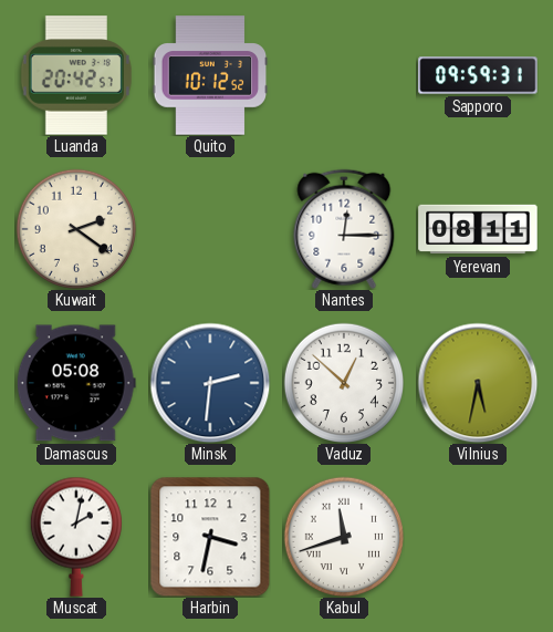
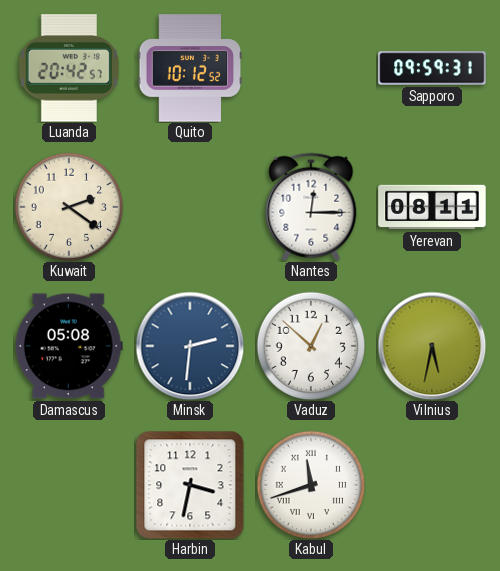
Muscat: 2:02 -> none
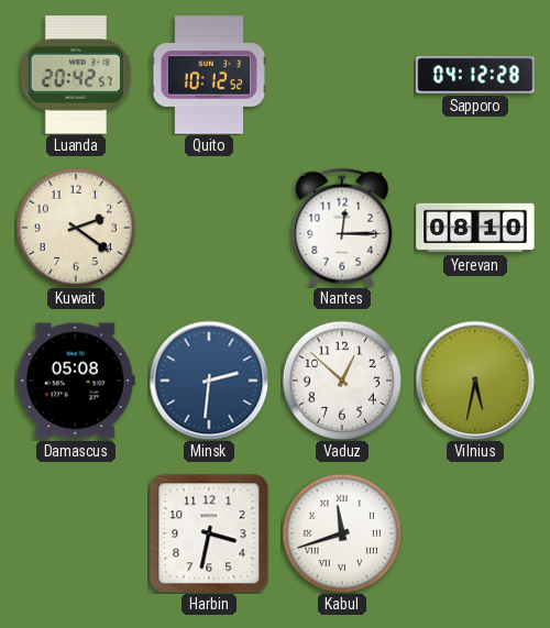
Sapporo: 09:59 -> 04:12
Yerevan: 08:11 -> 08:10
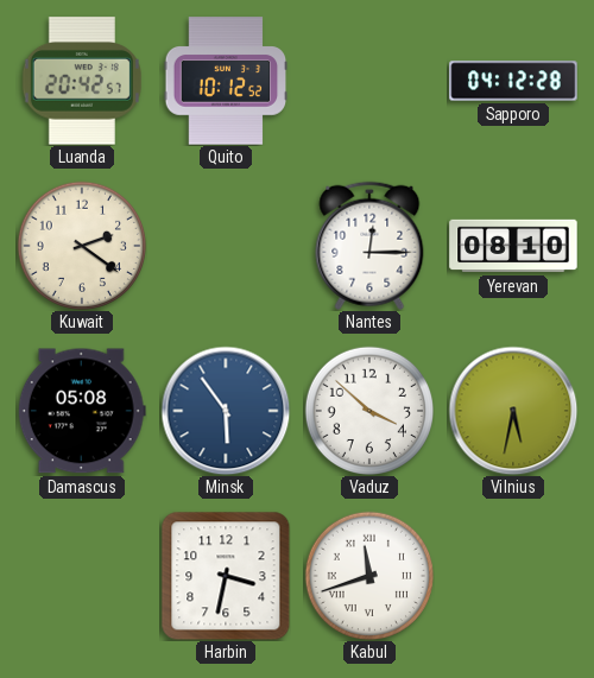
Minsk: 2:31 -> 5:54
Vaduz: 12:52 -> 3:52
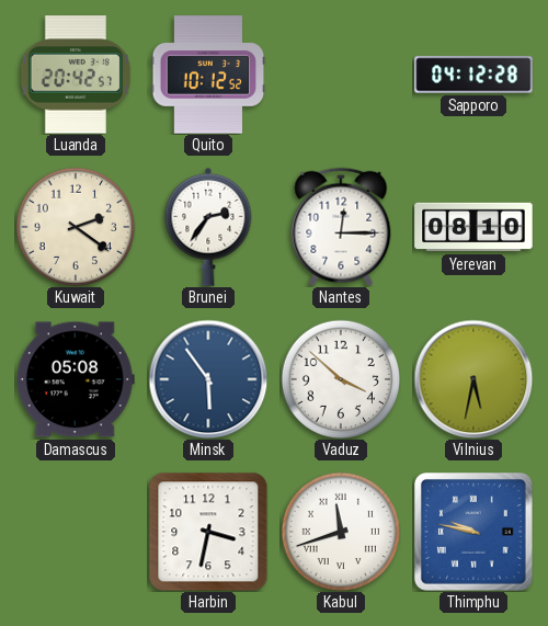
Brunei: none -> 2:36
Thimphu: none -> 9:47
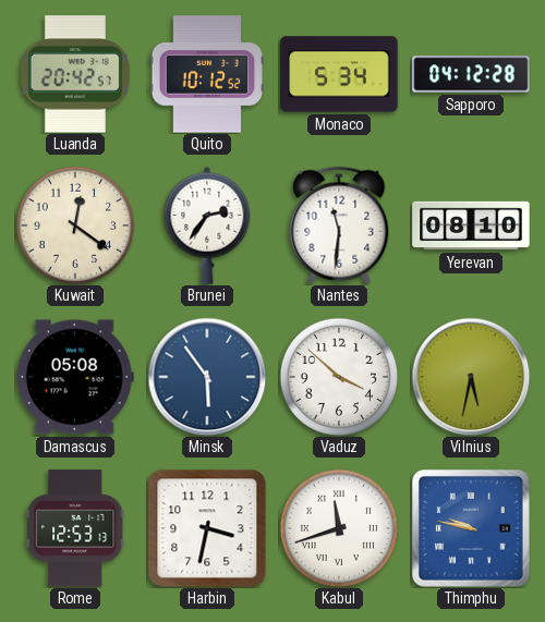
Monaco: none -> 5:34
Kuwait: 2:21 -> 12:21
Nantes: 12:15 -> 11:31
Rome: none -> 12:53
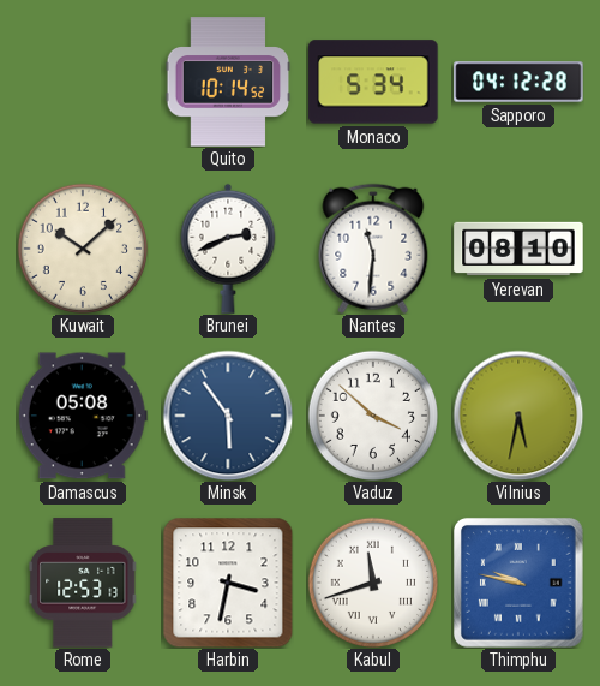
Luanda: 20:42 -> none
Quito: 10:12 -> 10:14
Kuwait: 12:21 -> 10:08
Brunei: 2:36 -> 2:41
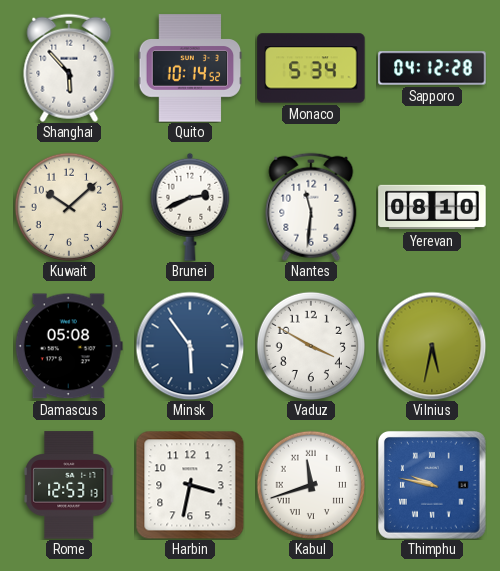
Shanghai: none -> 5:53
Vaduz: 3:52 -> 3:50
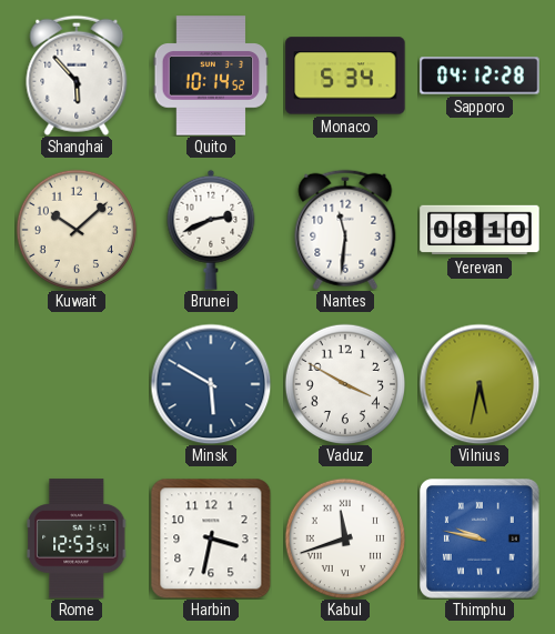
Damascus: 05:08 -> none
Minsk: 5:54 -> 5:50
Rome: 12:53:13 -> 12:53:54
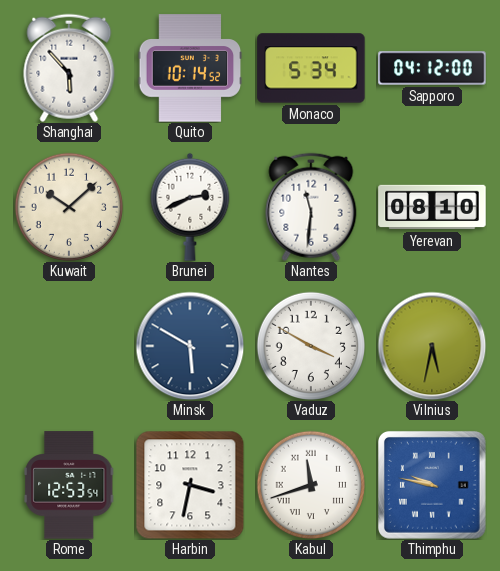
Sapporo: 04:12:28 -> 04:12:00
